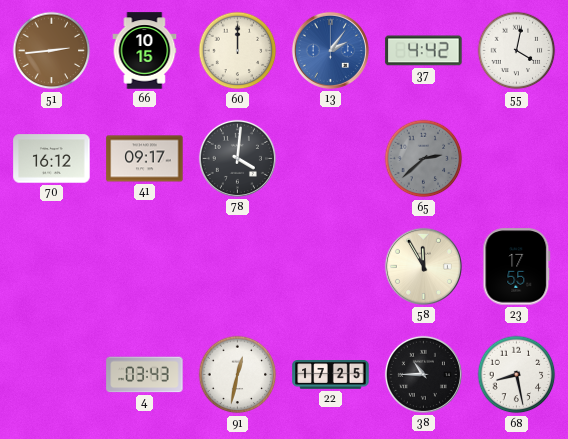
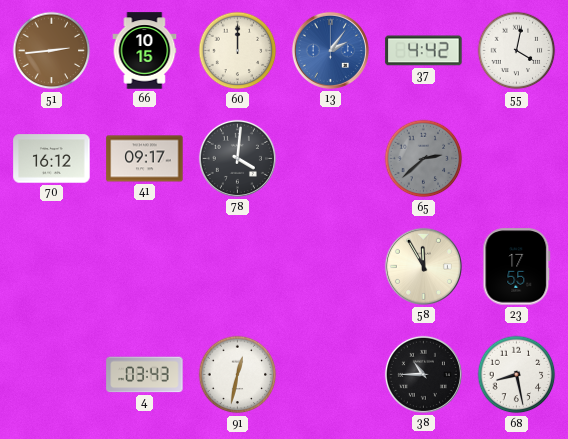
22: 17:25 -> none
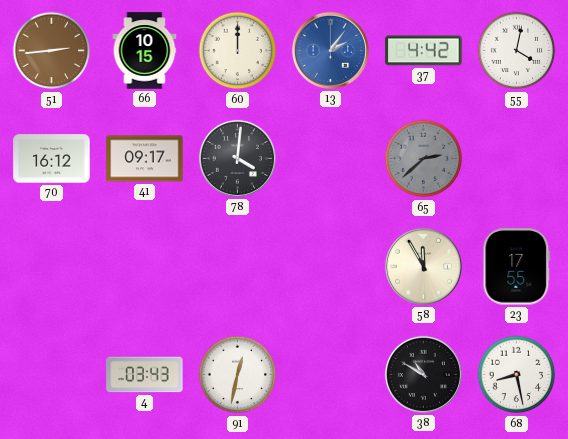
38: 10:45 -> 10:50
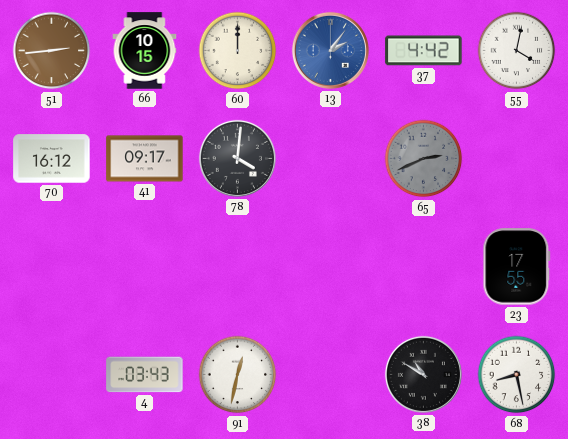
65: 2:38 -> 2:41
58: 11:55 -> none
